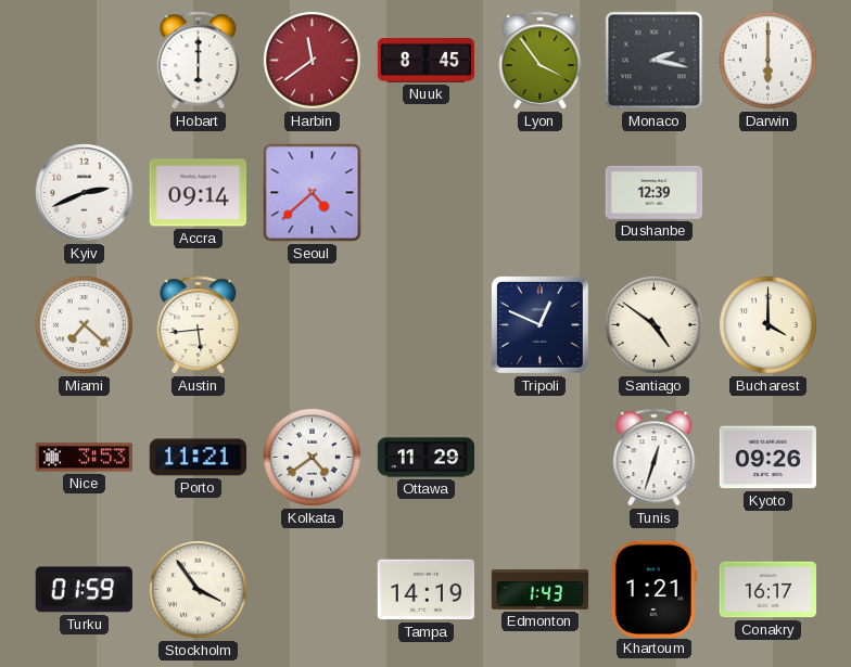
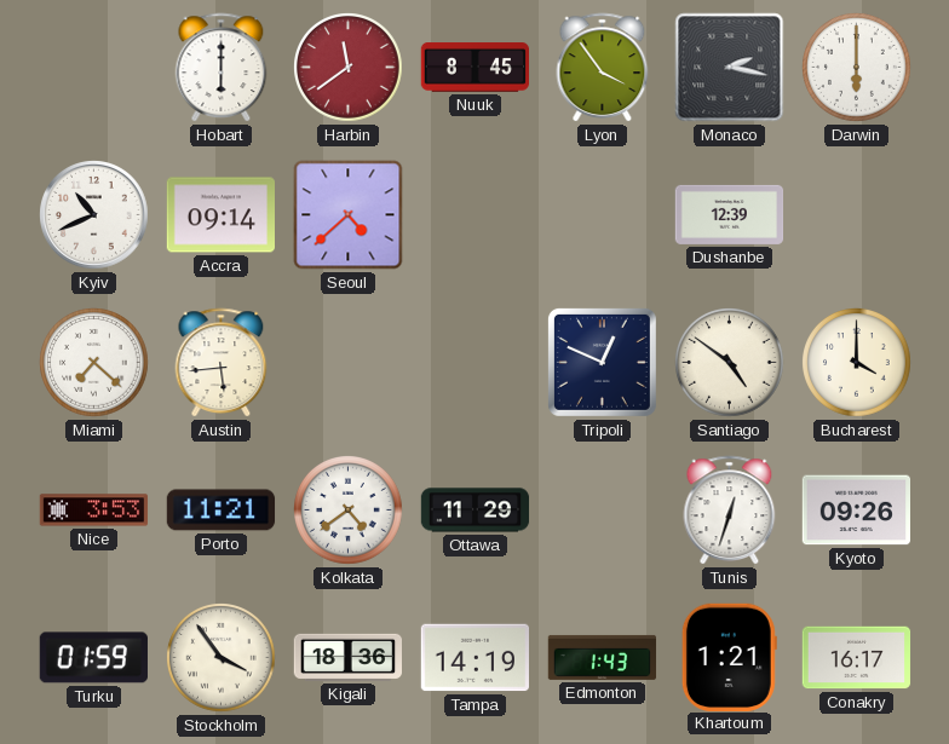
Kyiv: 2:41 -> 10:41
Kigali: none -> 18:36
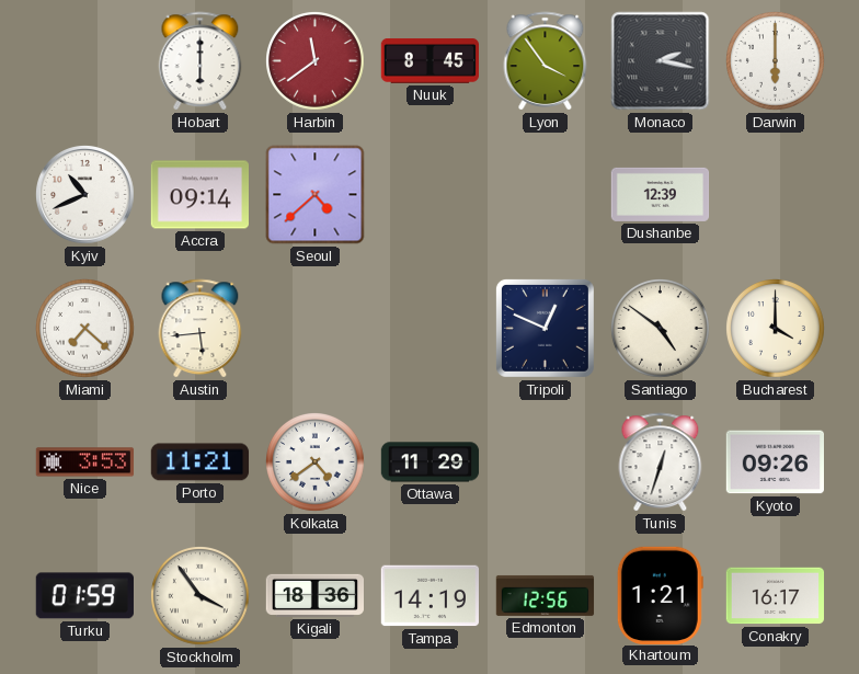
Edmonton: 1:43 -> 12:56
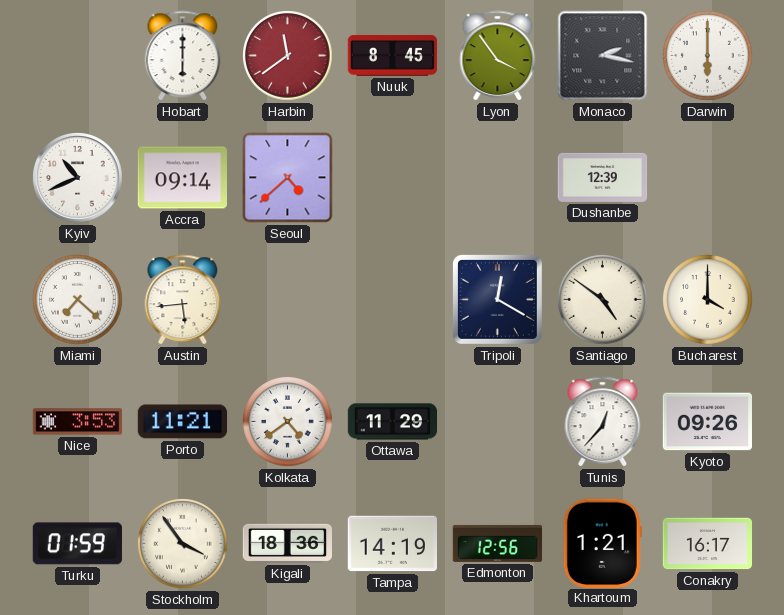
Tripoli: 12:49 -> 12:20
Tunis: 12:33 -> 12:37
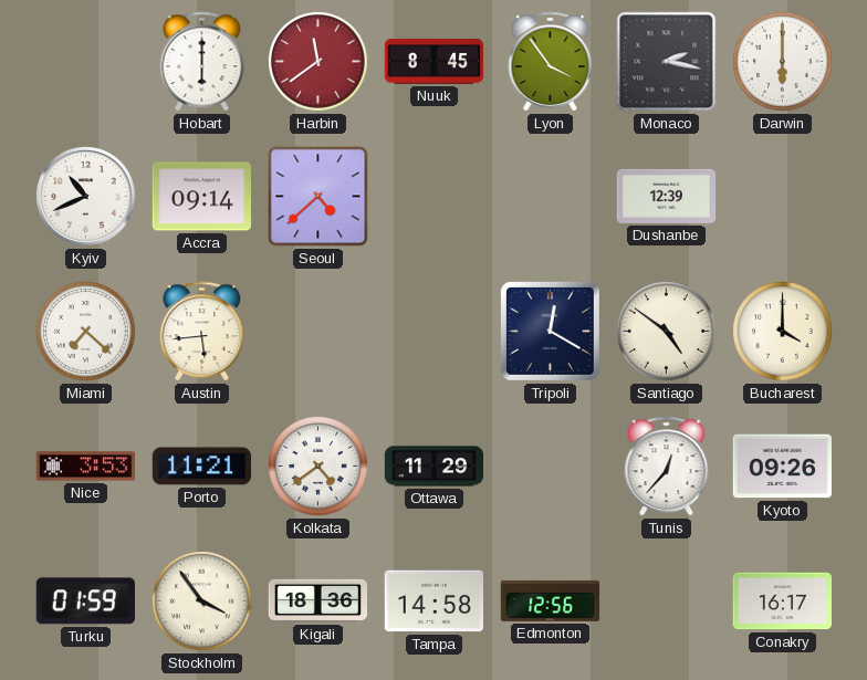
Tampa: 14:19 -> 14:58
Khartoum: 1:21 -> none
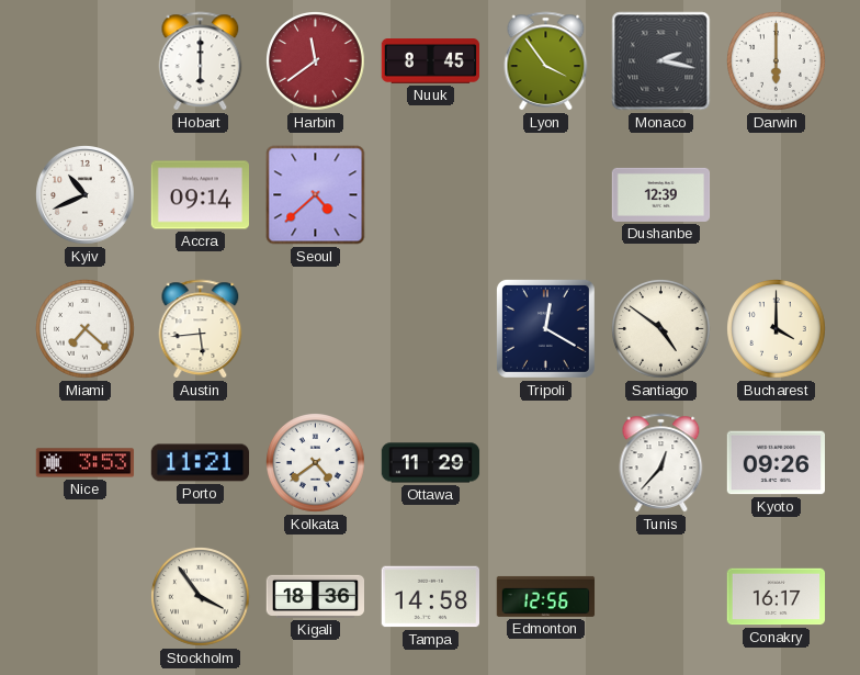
Turku: 01:59 -> none
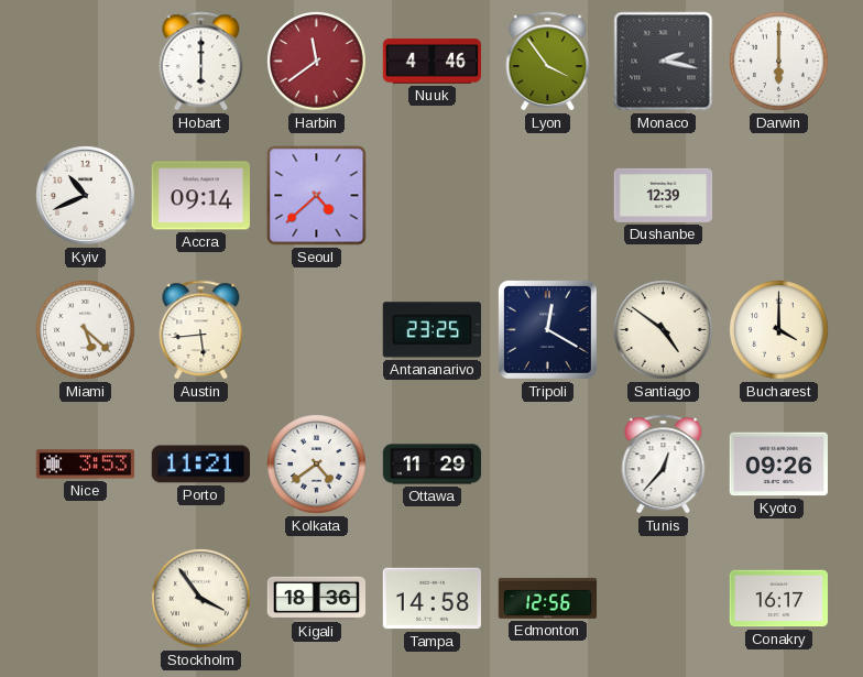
Nuuk: 8:45 -> 4:46
Miami: 7:22 -> 5:22
Antananarivo: none -> 23:25
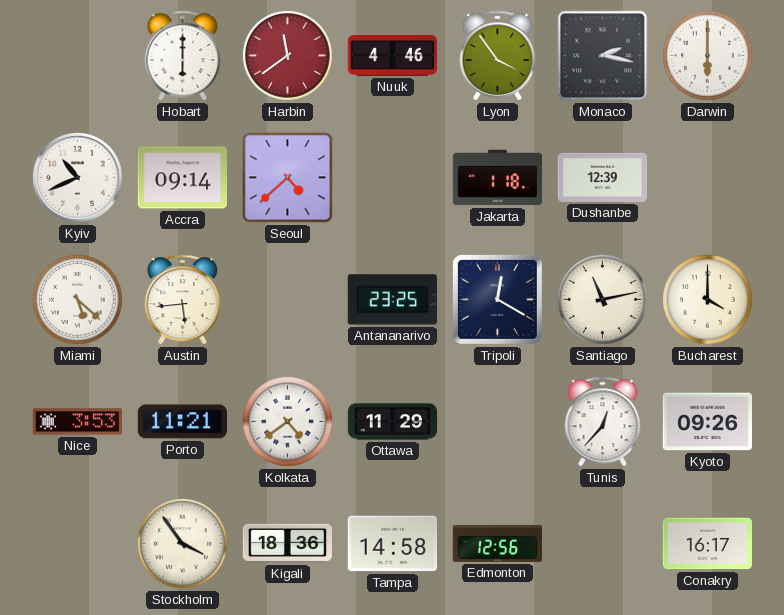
Jakarta: none -> 1:18
Santiago: 4:51 -> 11:13
